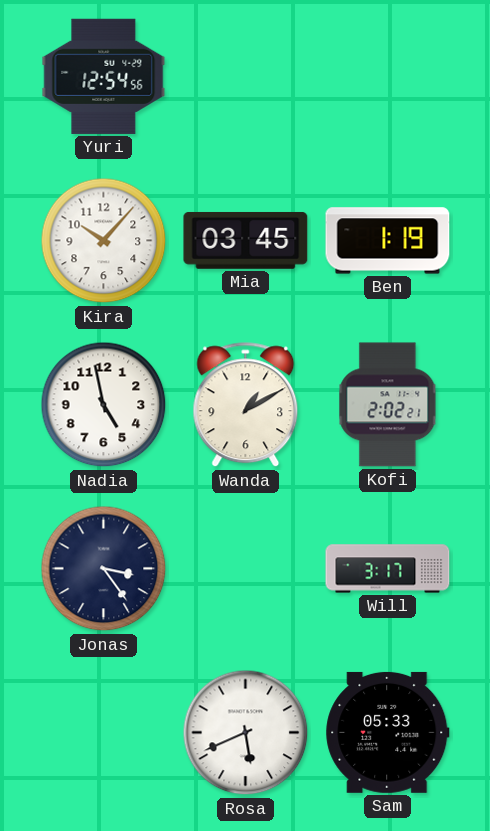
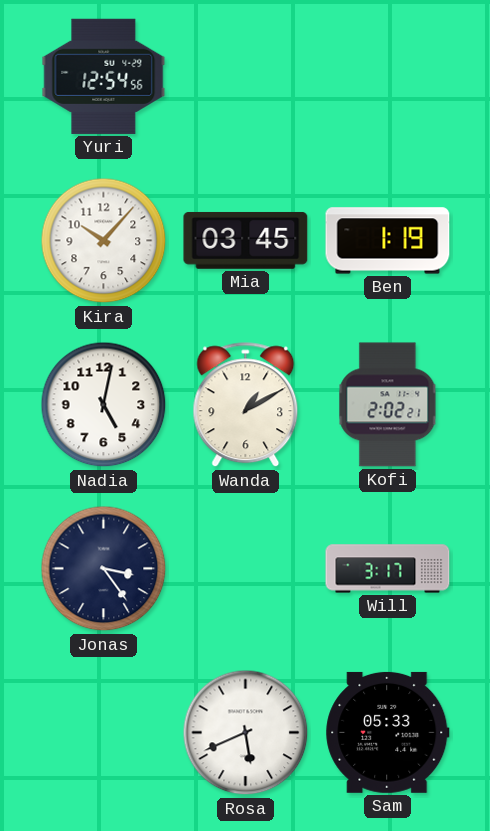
Nadia: 4:58 -> 5:02
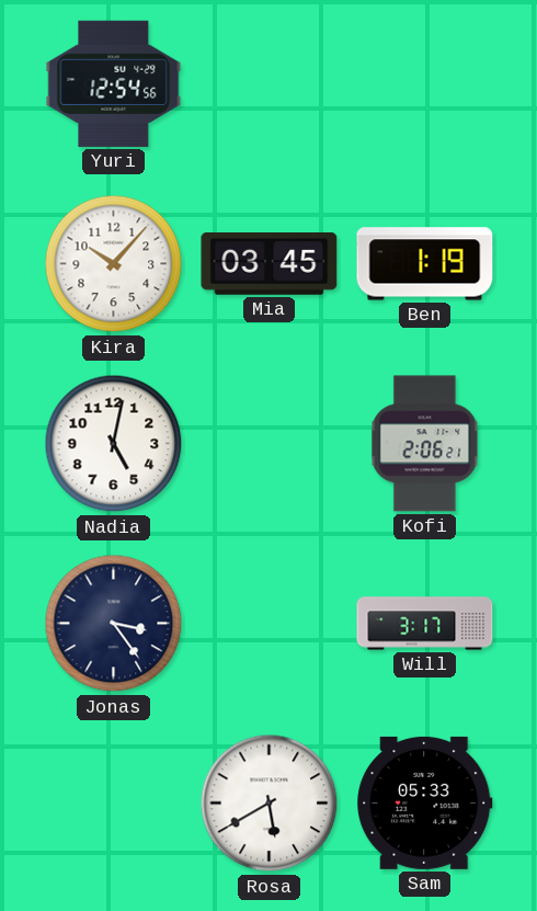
Wanda: 1:10 -> none
Kofi: 2:02 -> 2:06
Rosa: 5:41 -> 5:40
